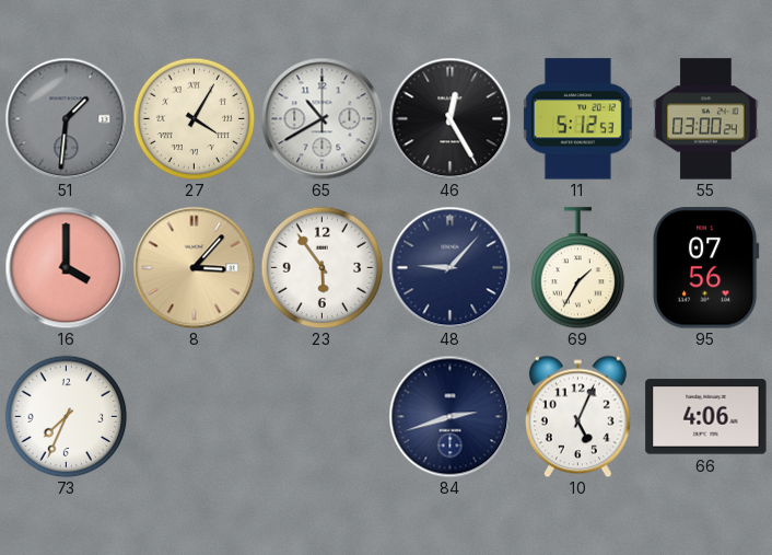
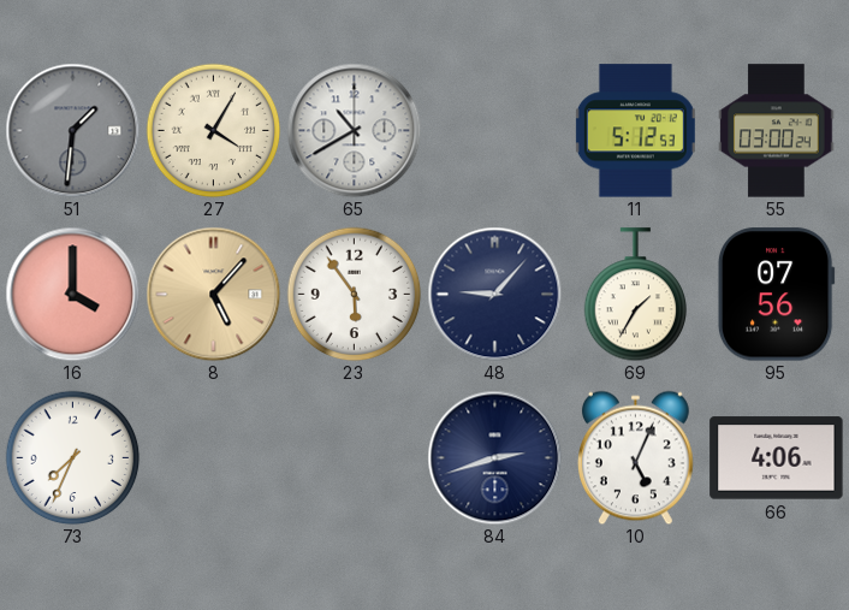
46: 12:25 -> none
8: 3:07 -> 5:07
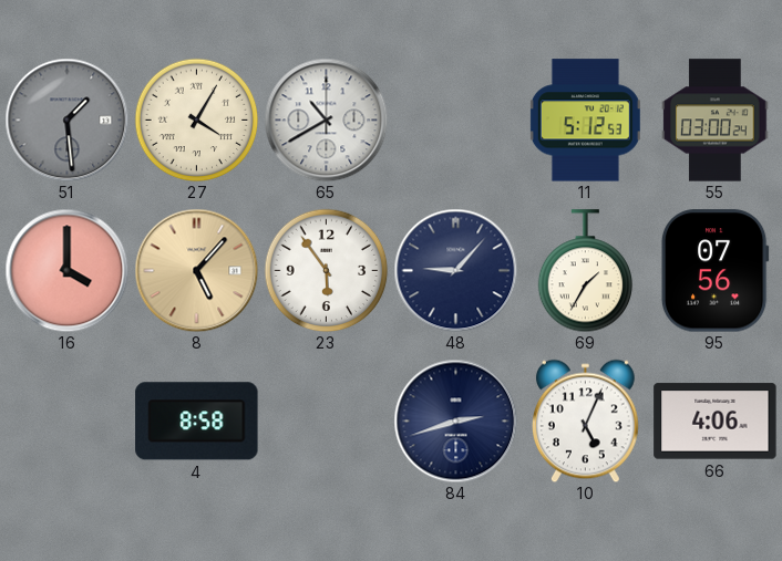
51: 1:31 -> 1:29
73: 7:34 -> none
4: none -> 8:58
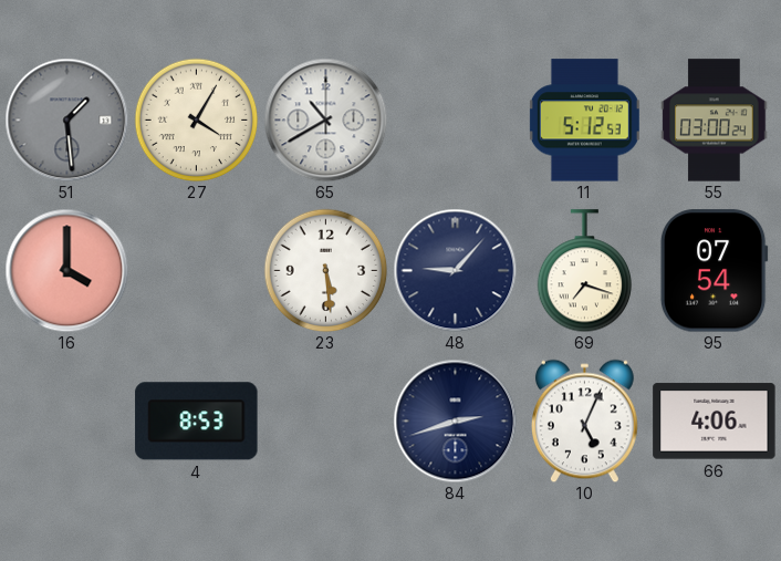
8: 5:07 -> none
23: 5:54 -> 5:29
69: 1:35 -> 7:18
95: 07:56 -> 07:54
4: 8:58 -> 8:53
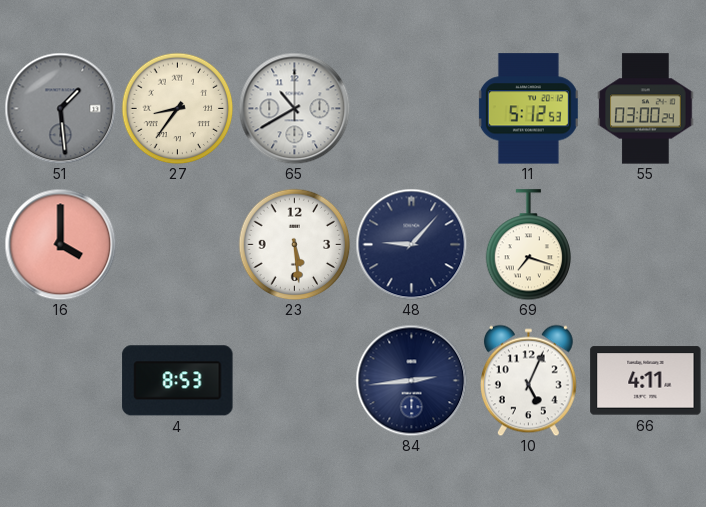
27: 4:05 -> 8:36
95: 07:54 -> none
84: 2:42 -> 2:44
66: 4:06 -> 4:11
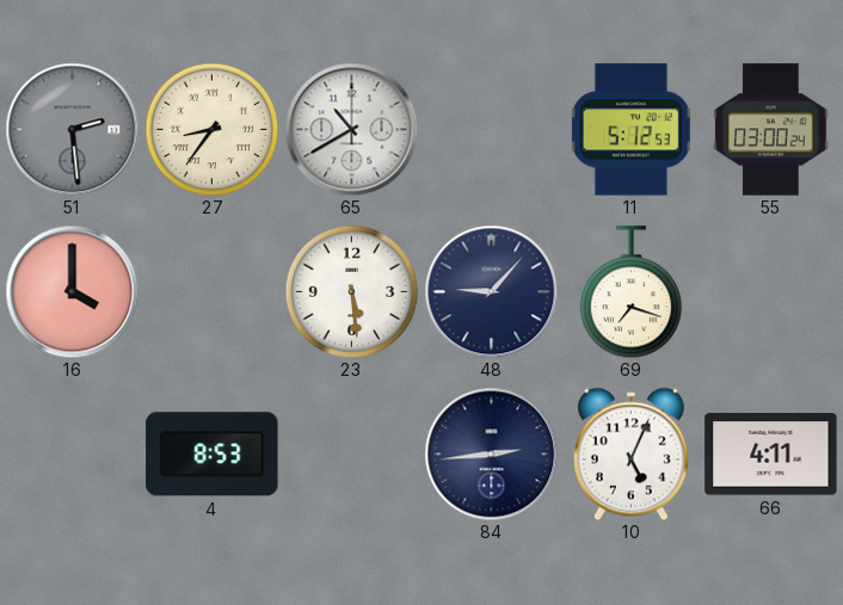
51: 1:29 -> 2:29
